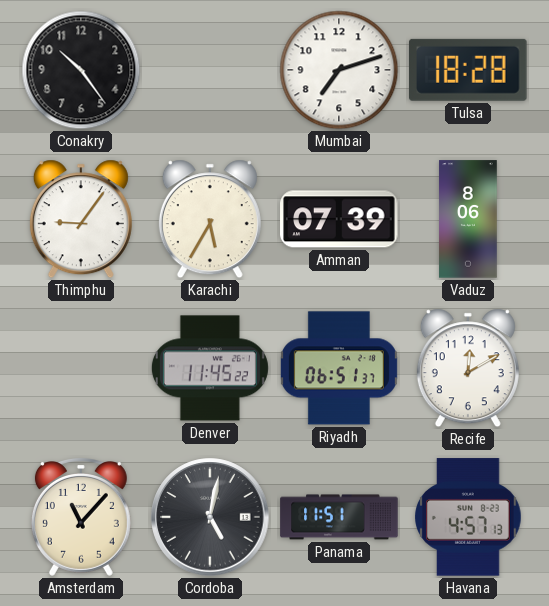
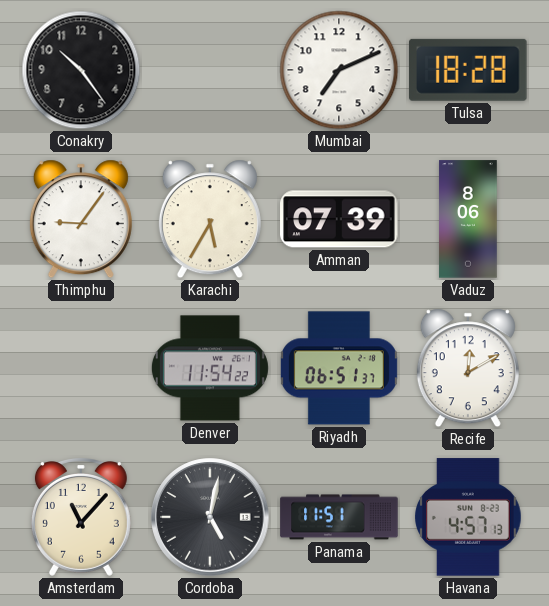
Mumbai: 7:12 -> 7:11
Denver: 11:45 -> 11:54
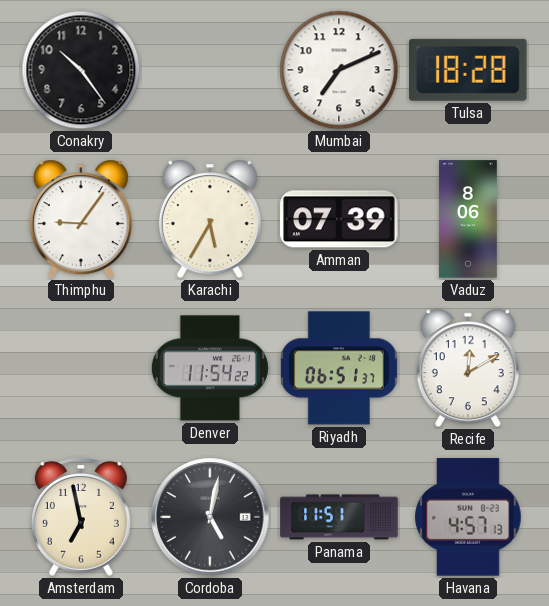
Amsterdam: 11:07 -> 6:58
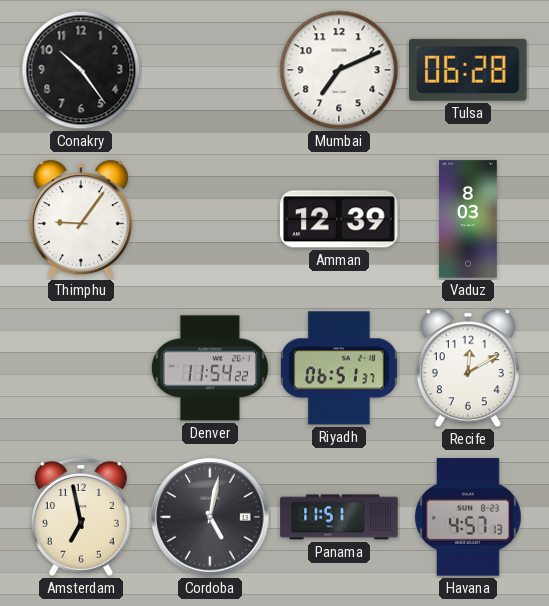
Tulsa: 18:28 -> 06:28
Karachi: 5:35 -> none
Amman: 07:39 -> 12:39
Vaduz: 8:06 -> 8:03
